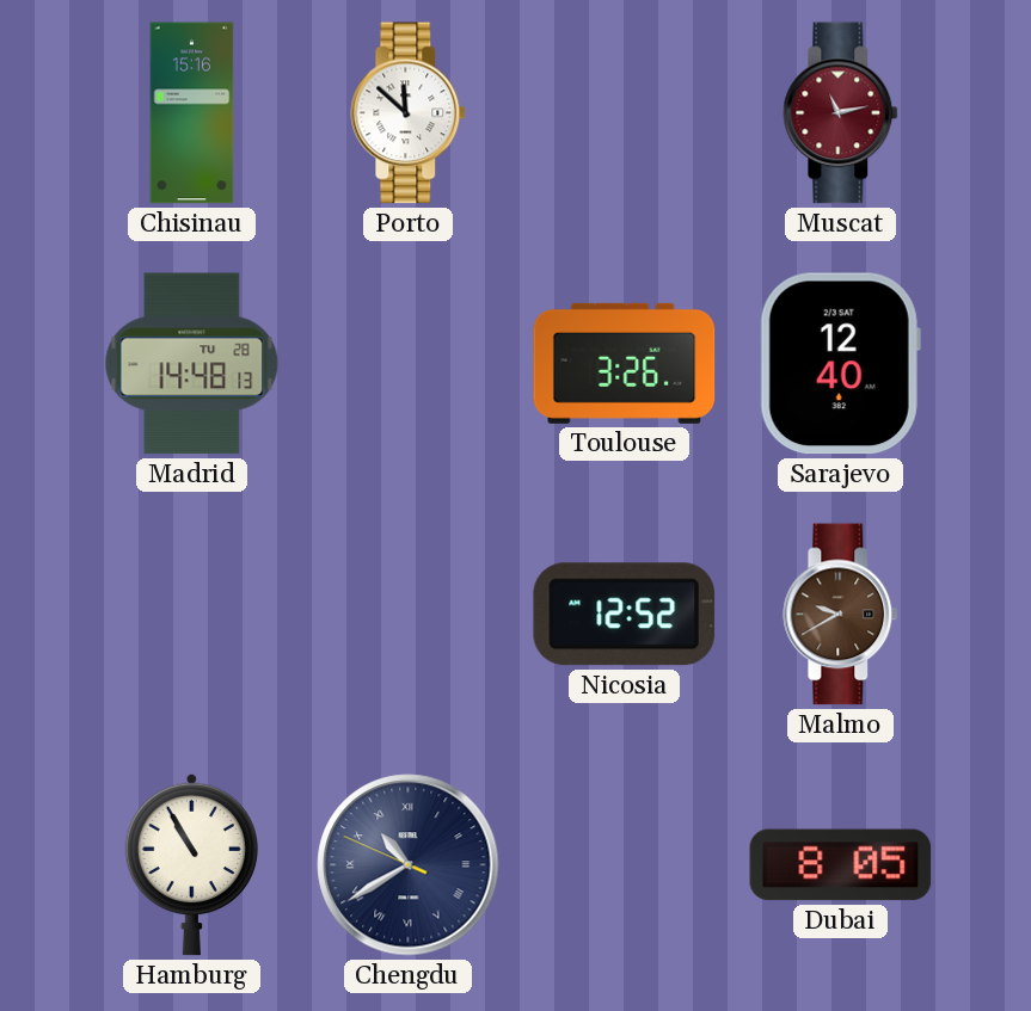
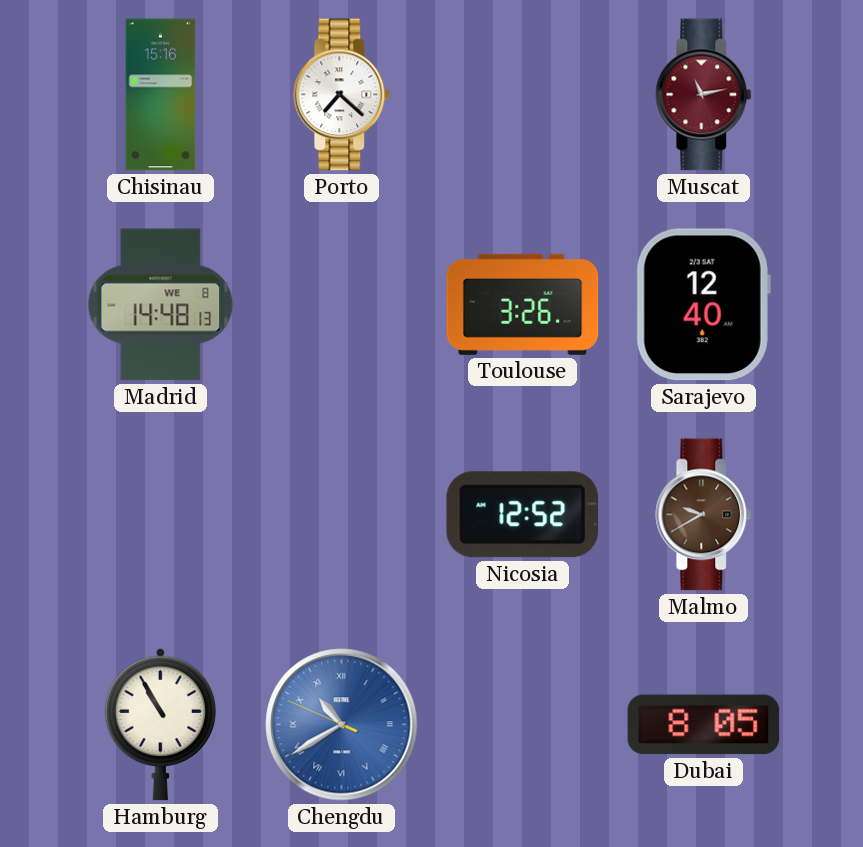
Porto: 11:52 -> 7:22
Madrid date: TU 28 -> WE 8
Chengdu dial: navy -> blue
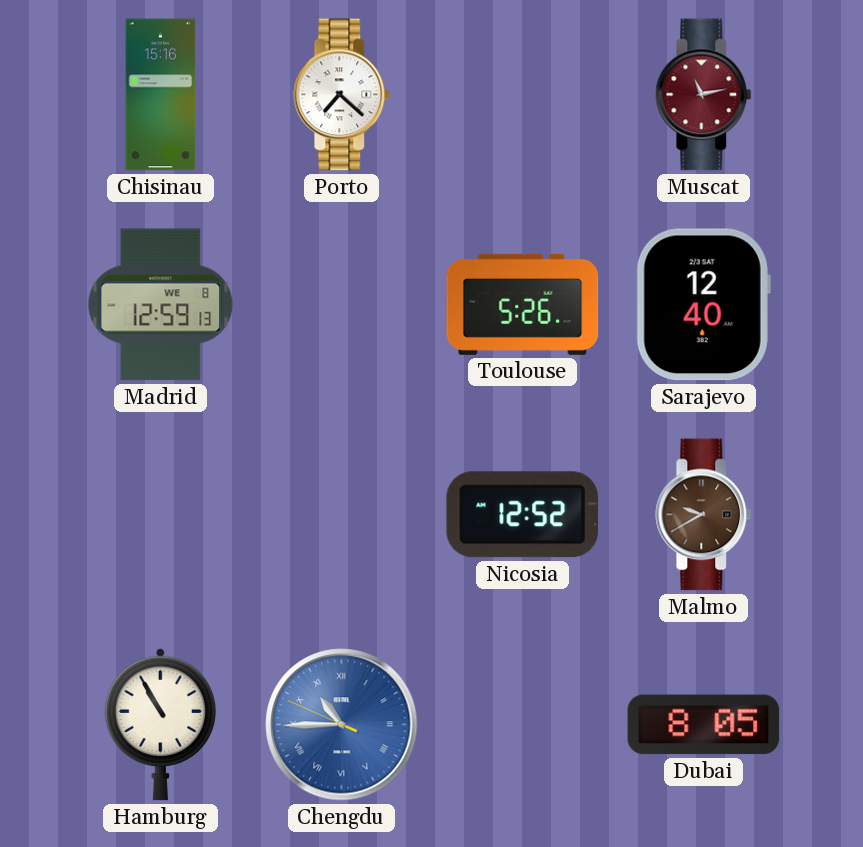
Madrid: 14:48 -> 12:59
Toulouse: 3:26 -> 5:26
Chengdu: 10:39 -> 10:44
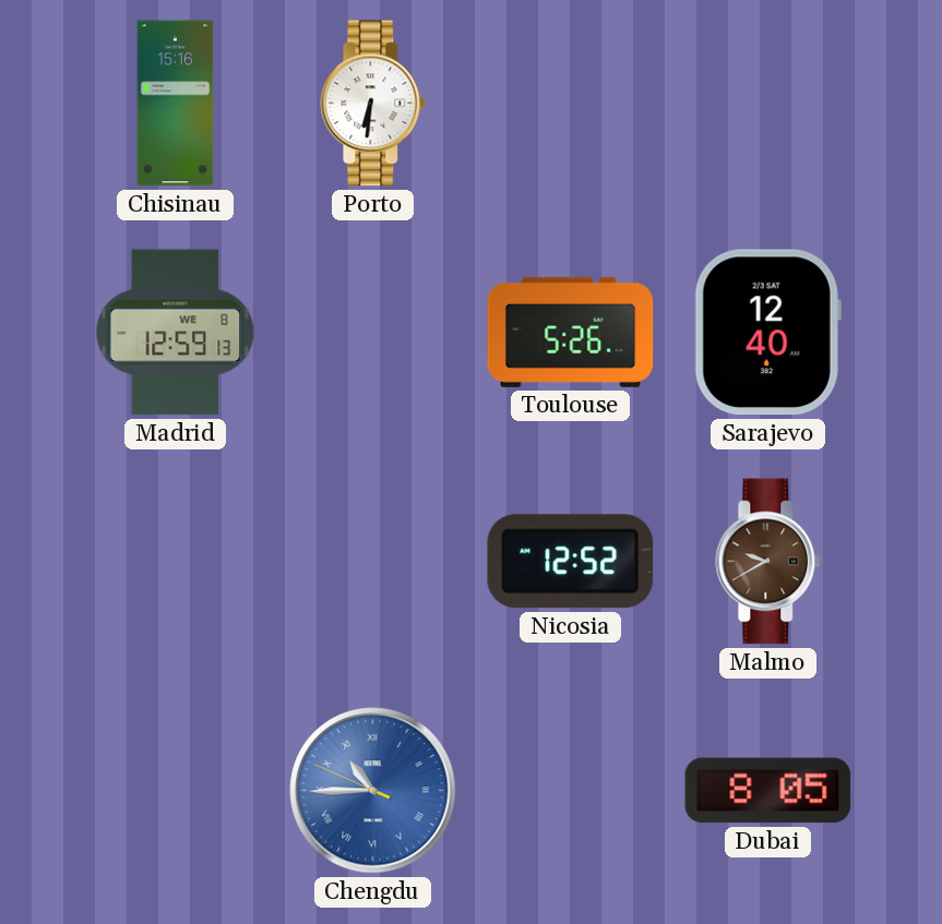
Porto: 7:22 -> 6:31
Muscat: 11:13 -> none
Hamburg: 10:55 -> none
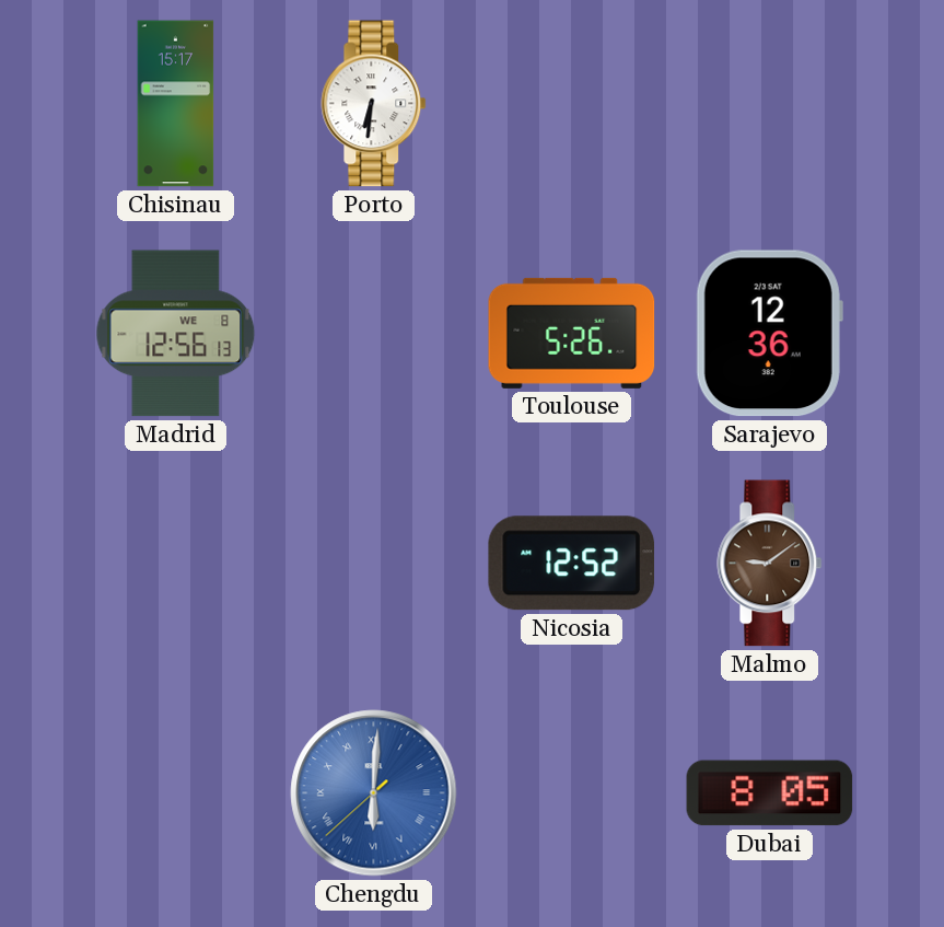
Chisinau: 15:16 -> 15:17
Madrid: 12:59 -> 12:56
Sarajevo: 12:40 -> 12:36
Malmo: 9:40 -> 9:09
Chengdu: 10:44 -> 6:00
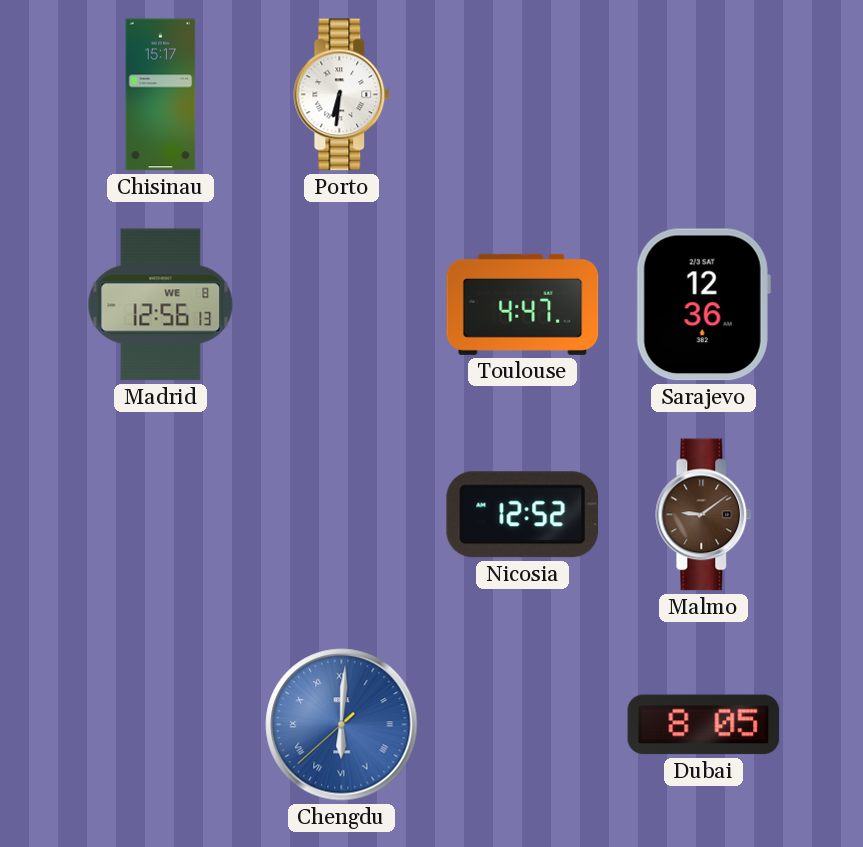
Toulouse: 5:26 -> 4:47
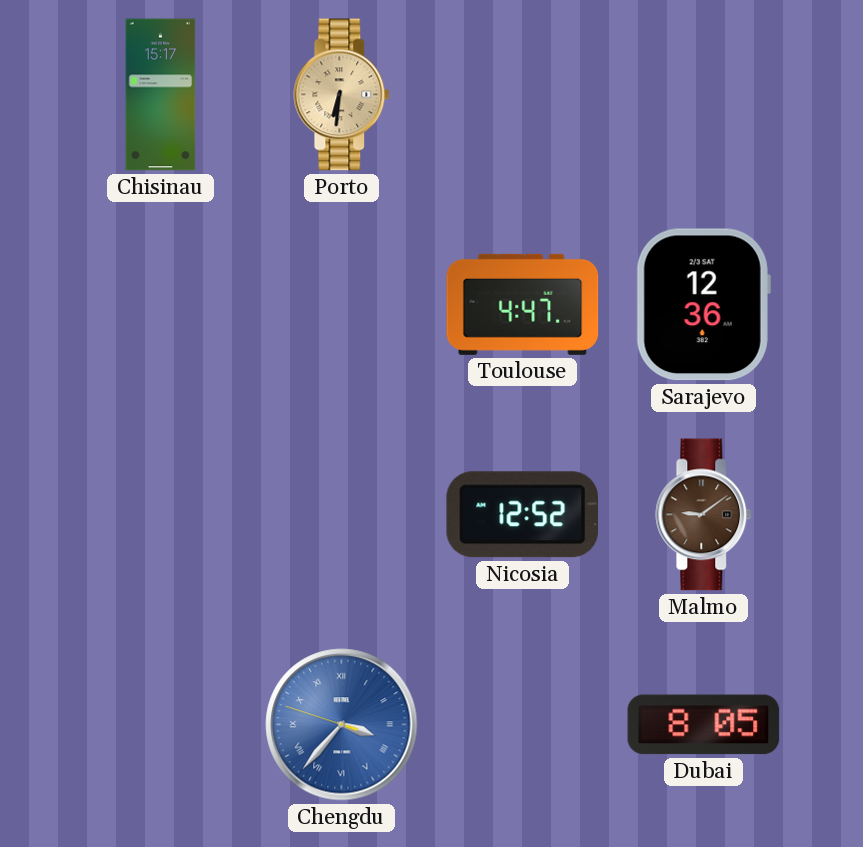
Porto dial: white -> champagne
Madrid: 12:56 -> none
Chengdu: 6:00 -> 3:36
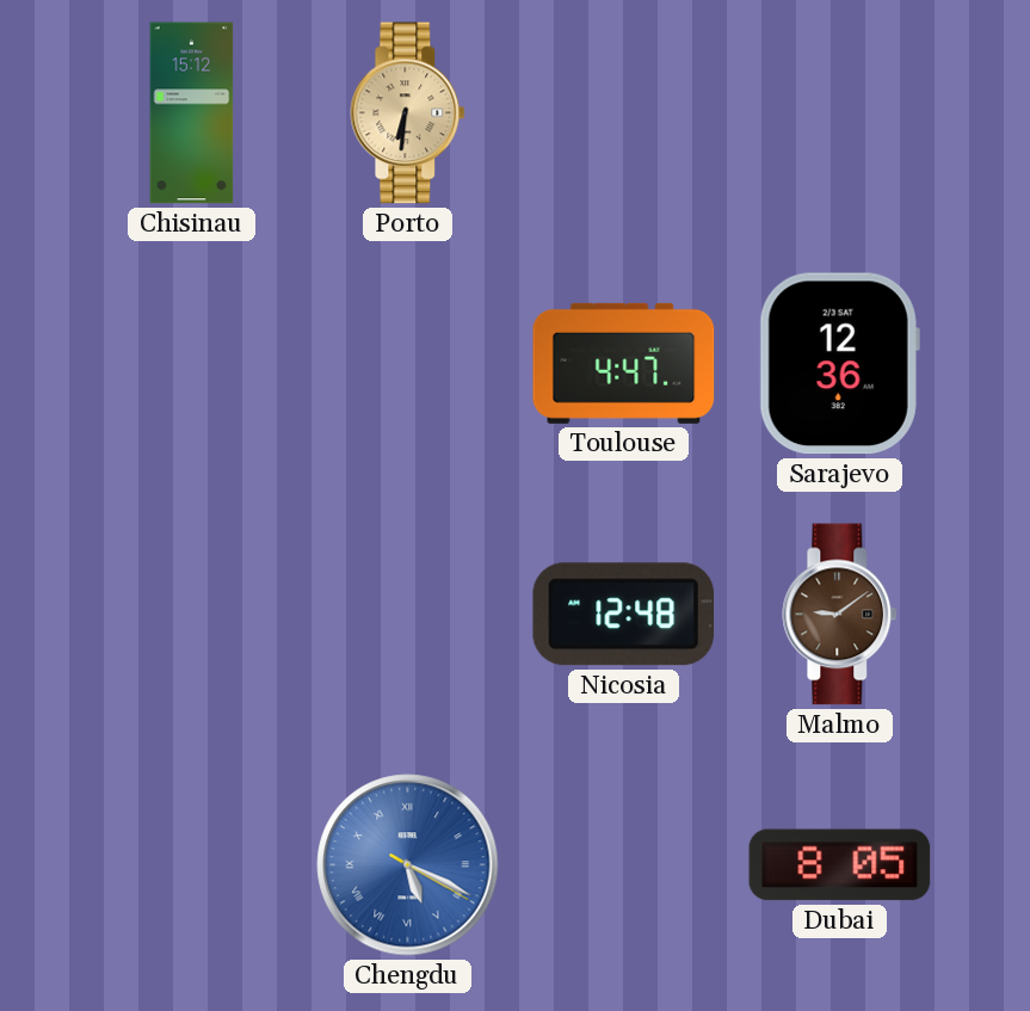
Chisinau: 15:17 -> 15:12
Nicosia: 12:52 -> 12:48
Chengdu: 3:36 -> 5:19
